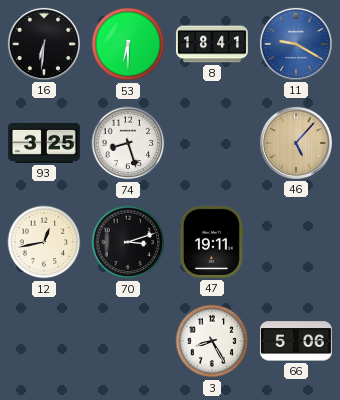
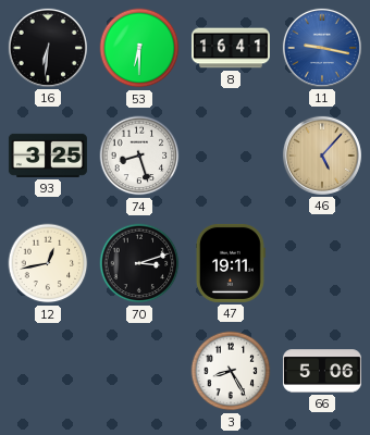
8: 18:41 -> 16:41
11: 9:20 -> 9:17
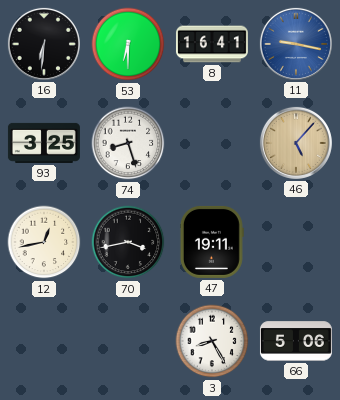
70: 3:12 -> 3:43
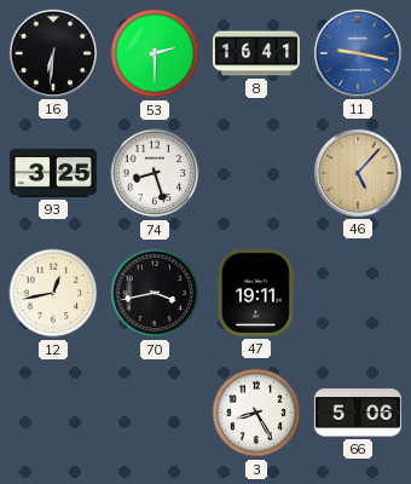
53: 6:30 -> 2:30
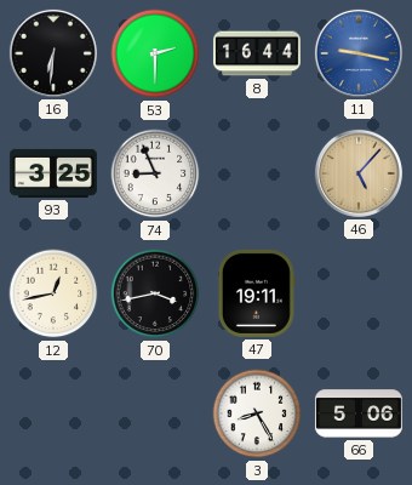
8: 16:41 -> 16:44
74: 8:27 -> 8:56
